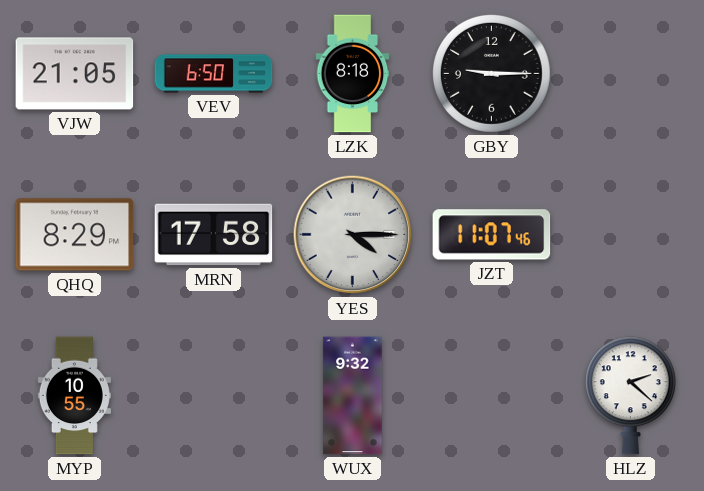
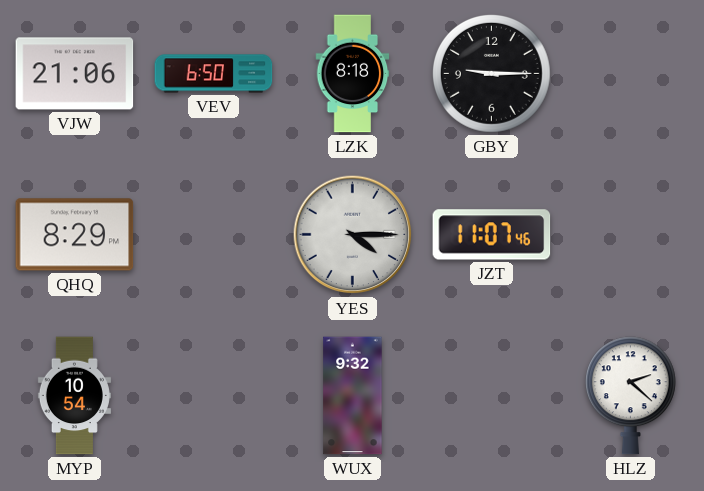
VJW: 21:05 -> 21:06
MRN: 17:58 -> none
MYP: 10:55 -> 10:54
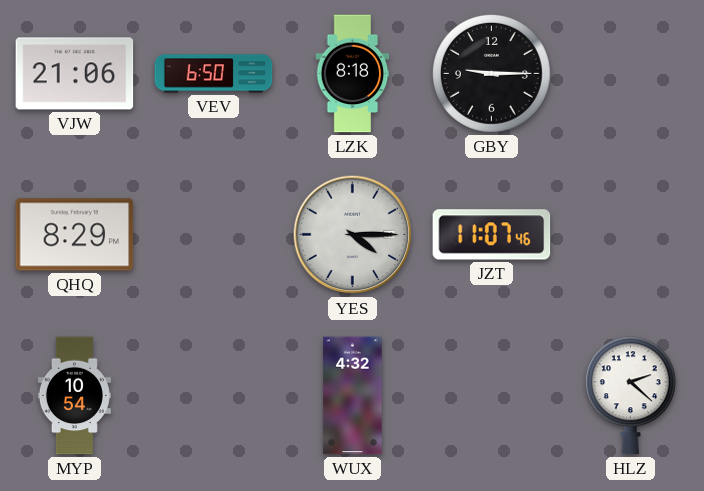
WUX: 9:32 -> 4:32
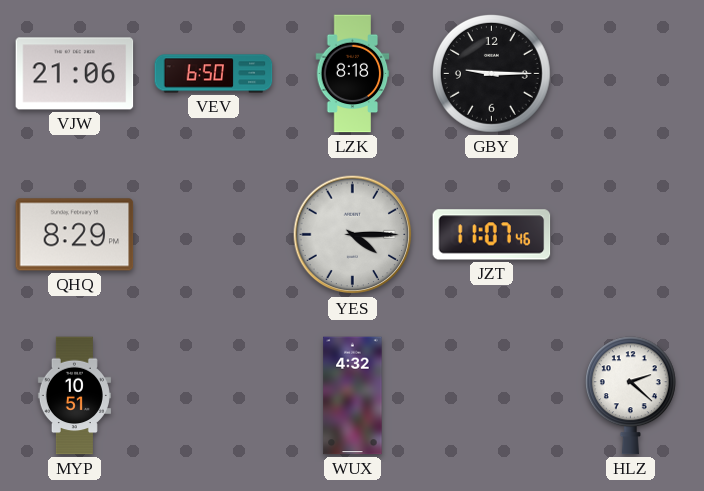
MYP: 10:54 -> 10:51
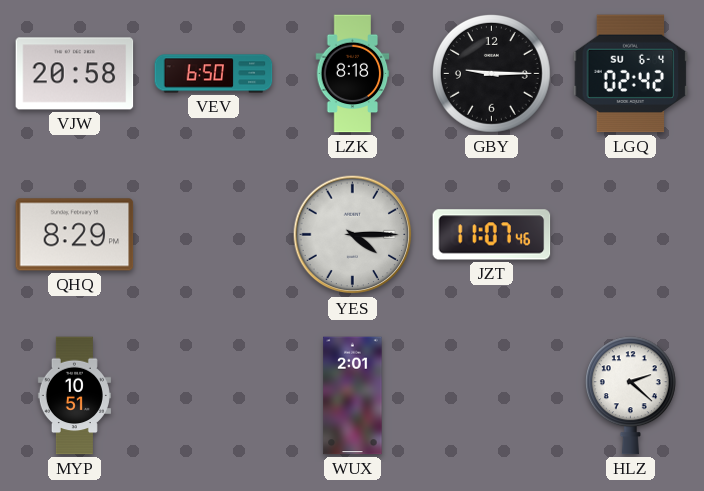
VJW: 21:06 -> 20:58
LGQ: none -> 02:42
WUX: 4:32 -> 2:01
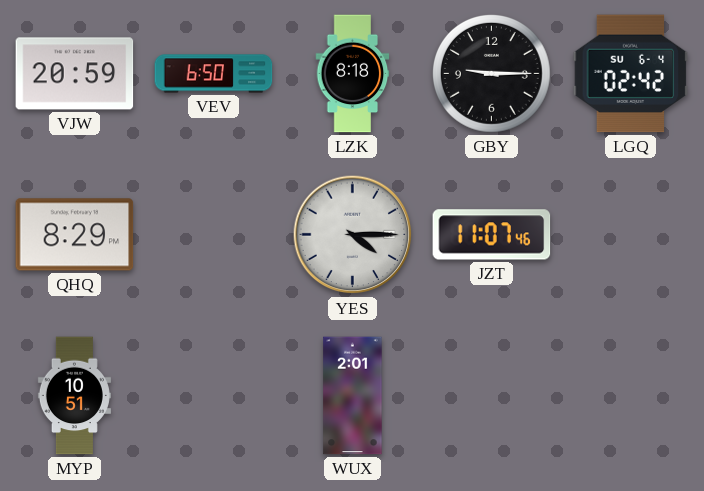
VJW: 20:58 -> 20:59
HLZ: 2:22 -> none
